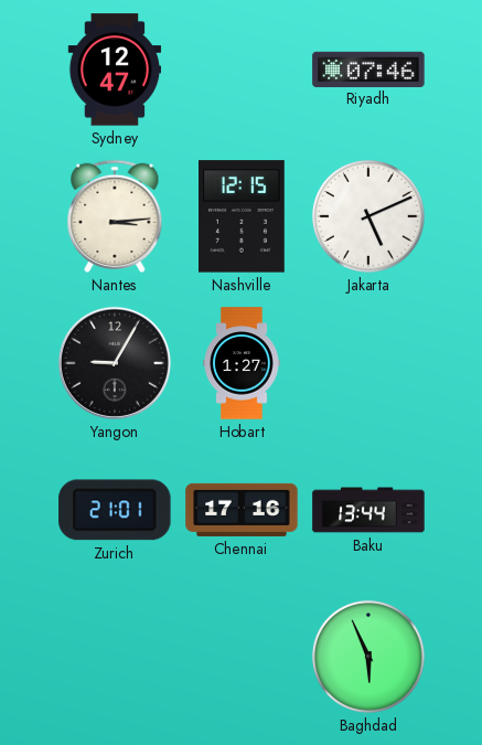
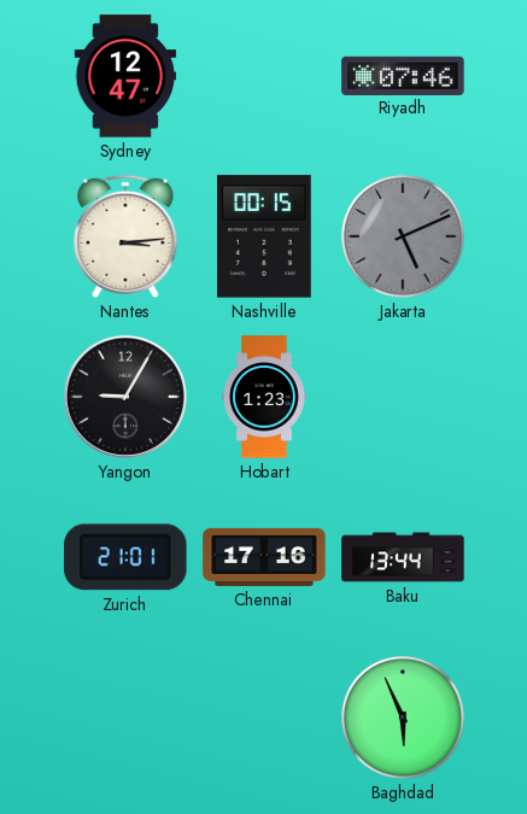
Nashville: 12:15 -> 00:15
Jakarta dial: white -> grey
Hobart: 1:27 -> 1:23
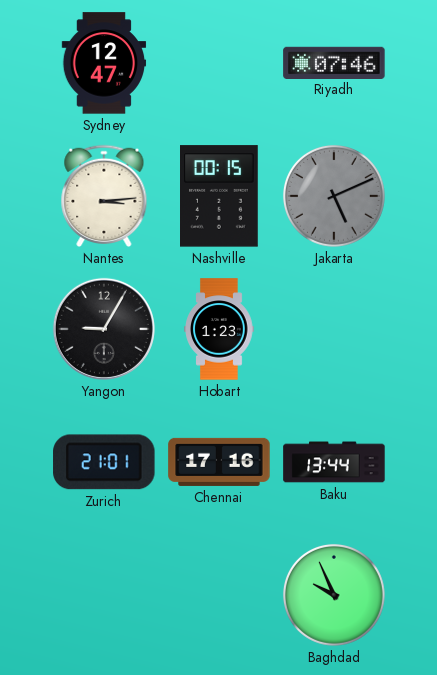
Baghdad: 5:56 -> 9:56
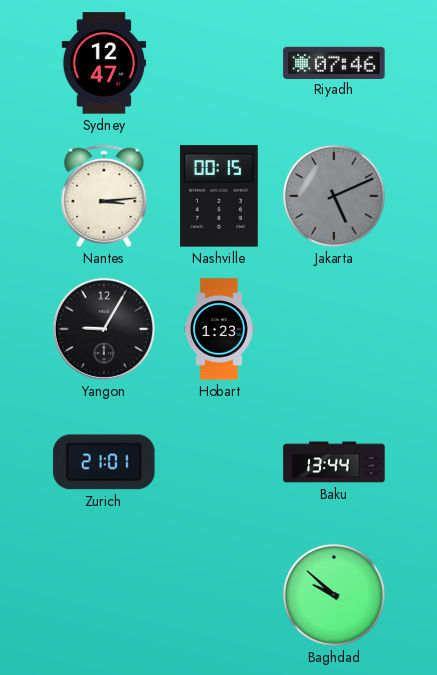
Chennai: 17:16 -> none
Baghdad: 9:56 -> 9:52
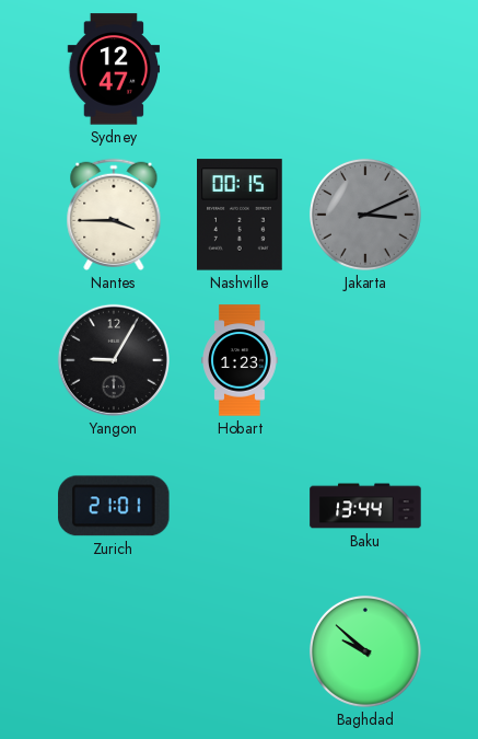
Riyadh: 07:46 -> none
Nantes: 3:14 -> 3:45
Jakarta: 5:11 -> 3:11
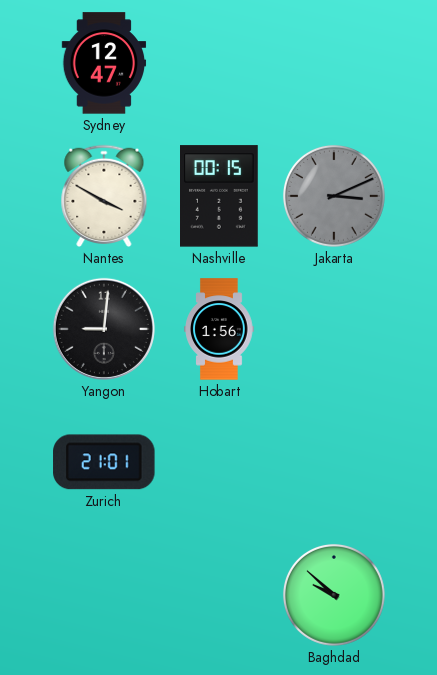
Nantes: 3:45 -> 3:50
Yangon: 9:05 -> 9:01
Hobart: 1:23 -> 1:56
Baku: 13:44 -> none
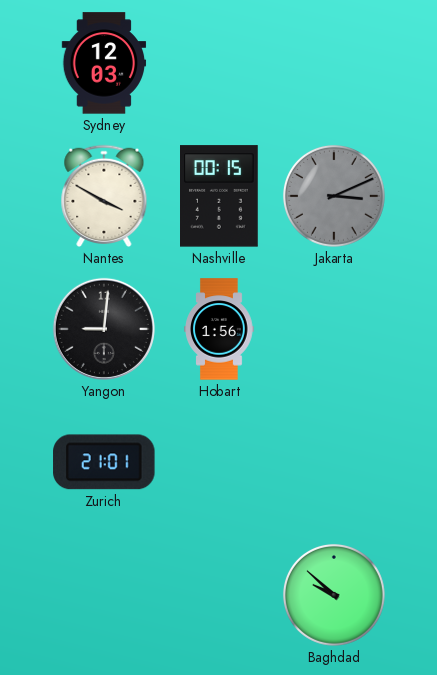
Sydney: 12:47 -> 12:03
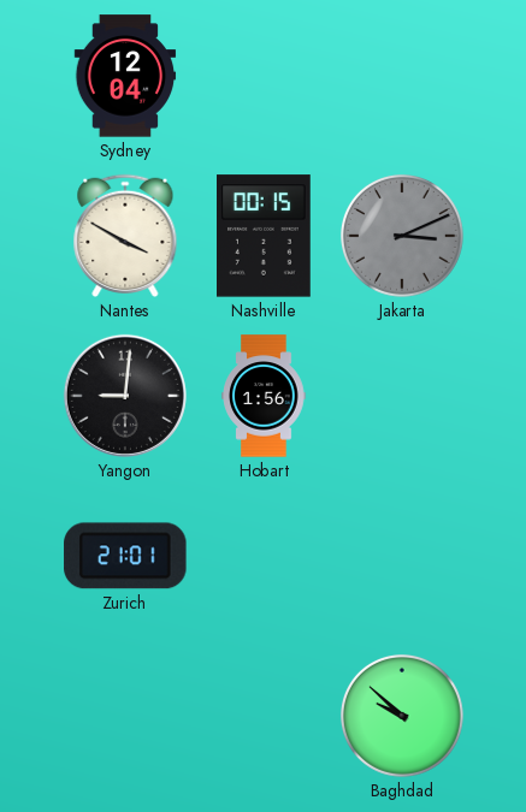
Sydney: 12:03 -> 12:04
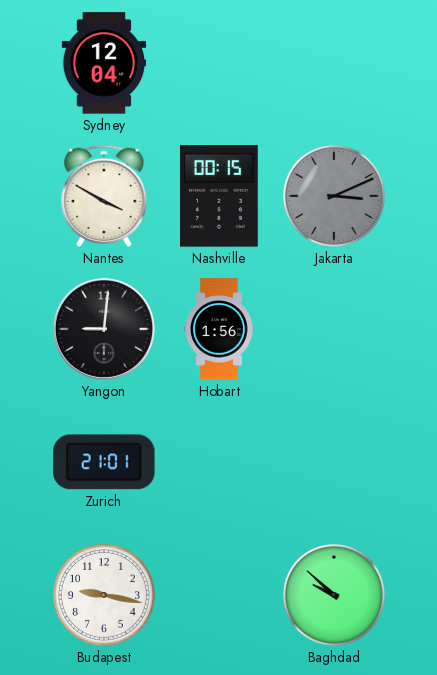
Budapest: none -> 9:17
